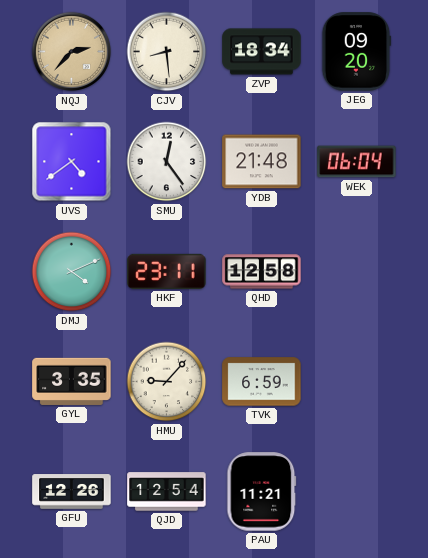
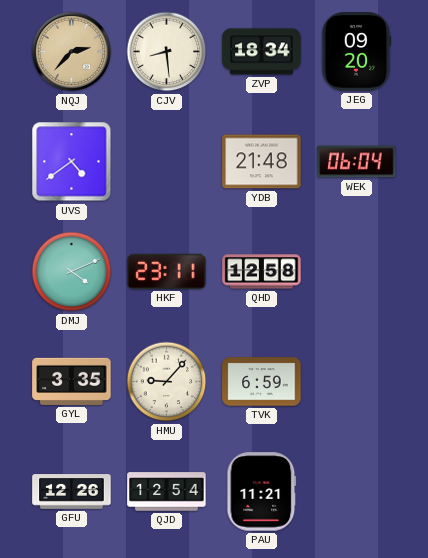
SMU: 12:24 -> none
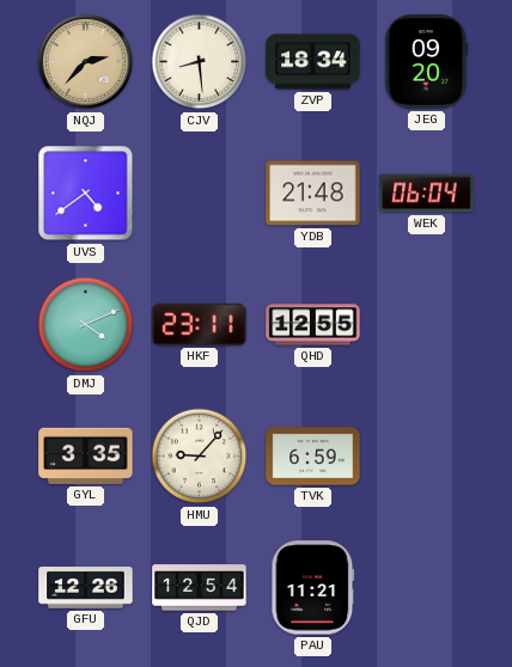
QHD: 12:58 -> 12:55
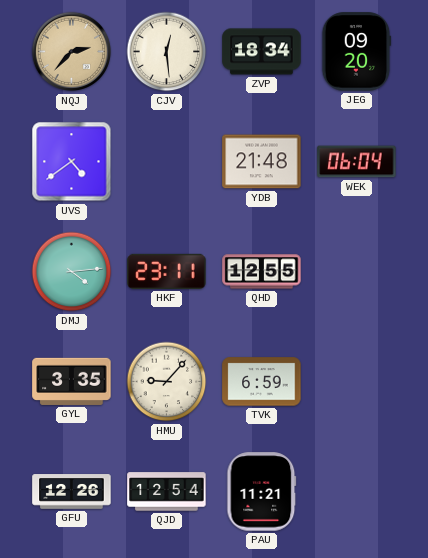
CJV: 8:29 -> 12:29
DMJ: 4:11 -> 4:14
